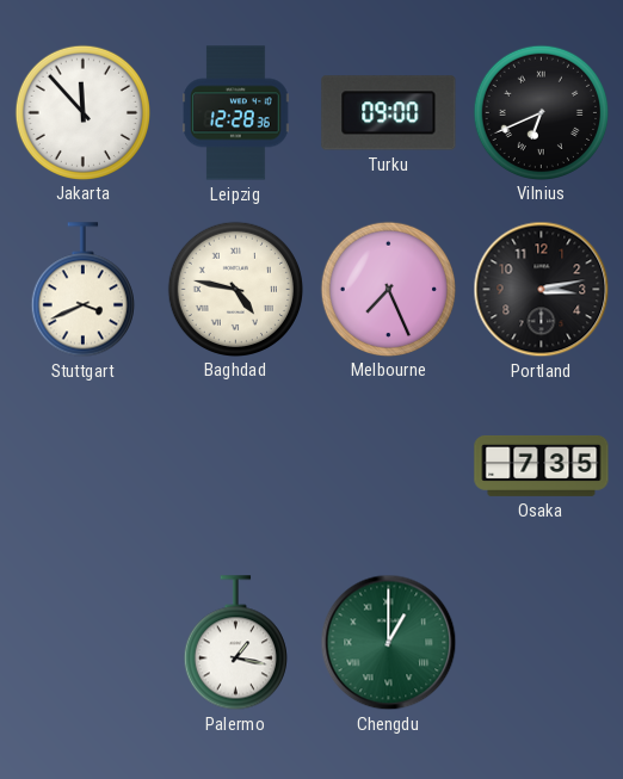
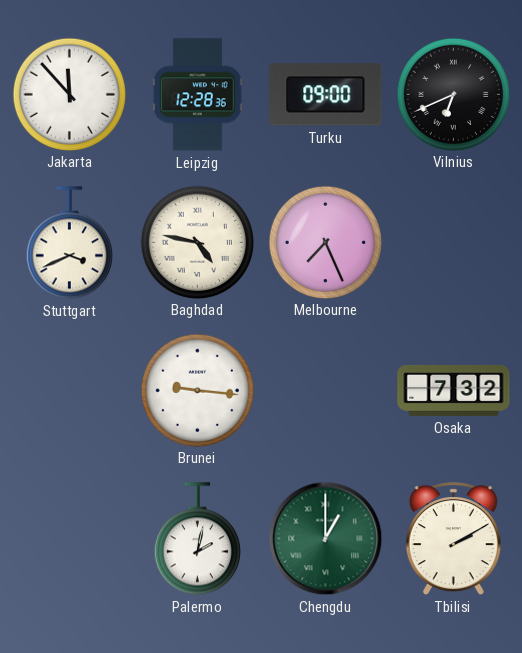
Portland: 3:13 -> none
Brunei: none -> 9:16
Osaka: 7:35 -> 7:32
Palermo: 1:17 -> 2:02
Tbilisi: none -> 2:10
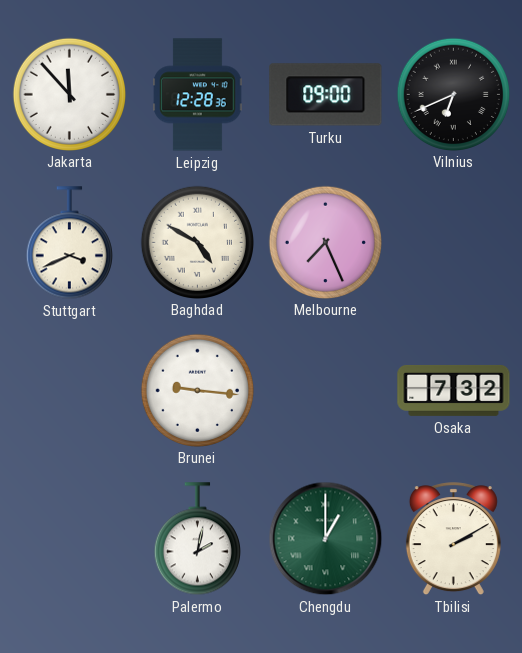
Baghdad: 4:47 -> 4:50
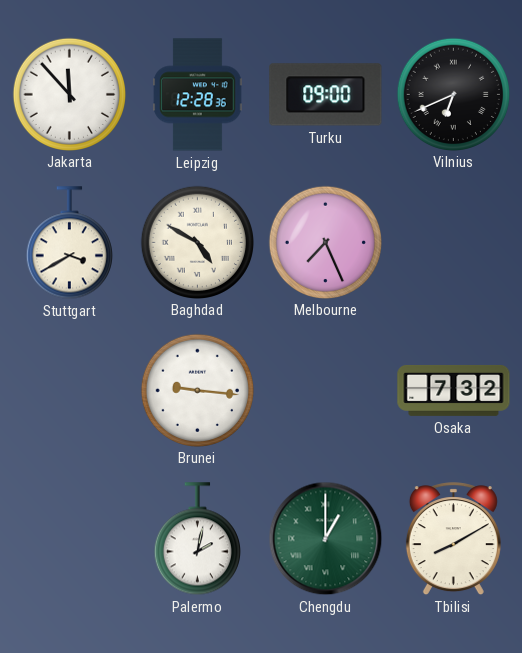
Stuttgart: 3:41 -> 3:40
Tbilisi: 2:10 -> 8:10
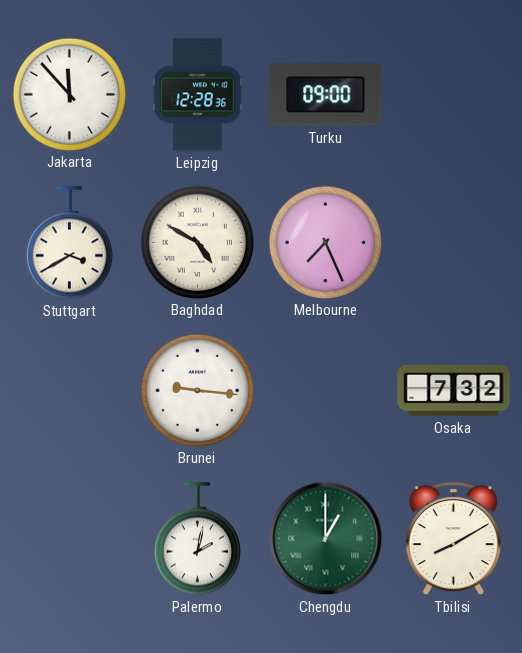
Vilnius: 6:41 -> none
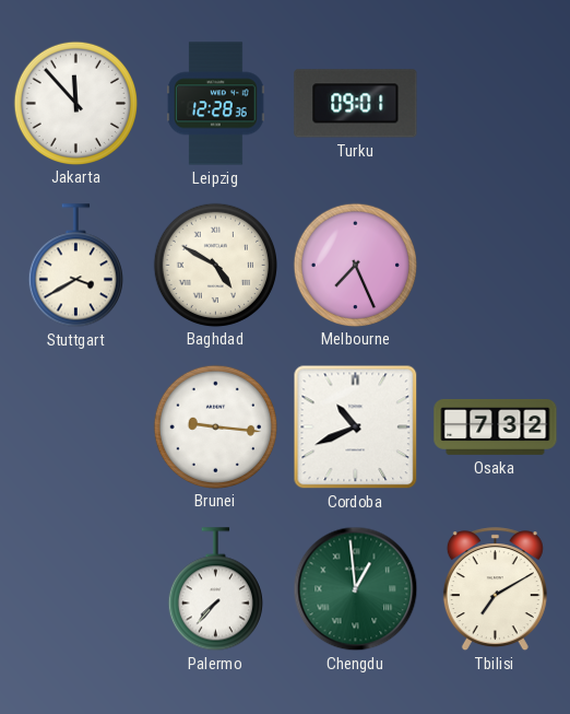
Turku: 09:00 -> 09:01
Cordoba: none -> 10:41
Palermo: 2:02 -> 7:37
Chengdu: 1:00 -> 12:59
Tbilisi: 8:10 -> 7:10
